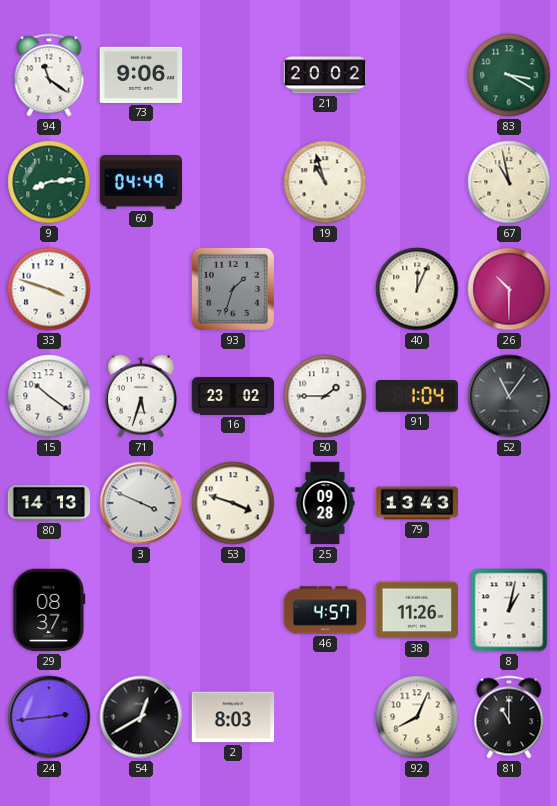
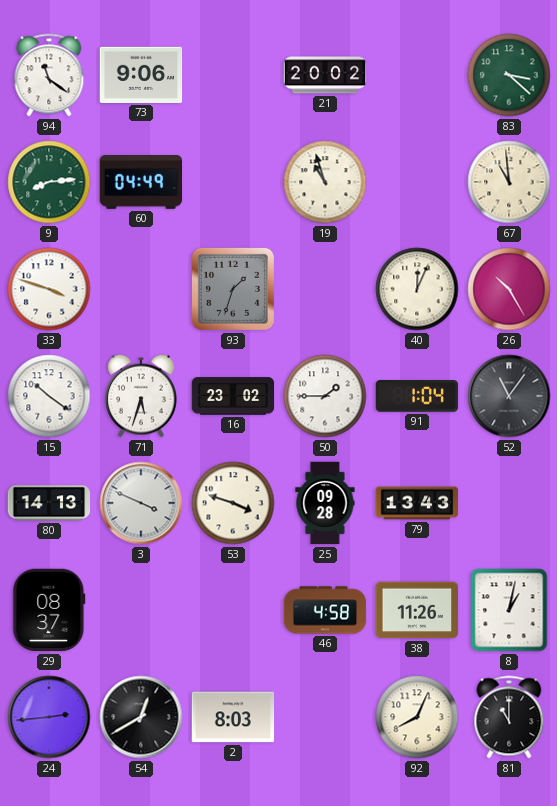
83: 3:20 -> 3:22
67: 10:58 -> 10:59
26: 10:30 -> 10:25
46: 4:57 -> 4:58
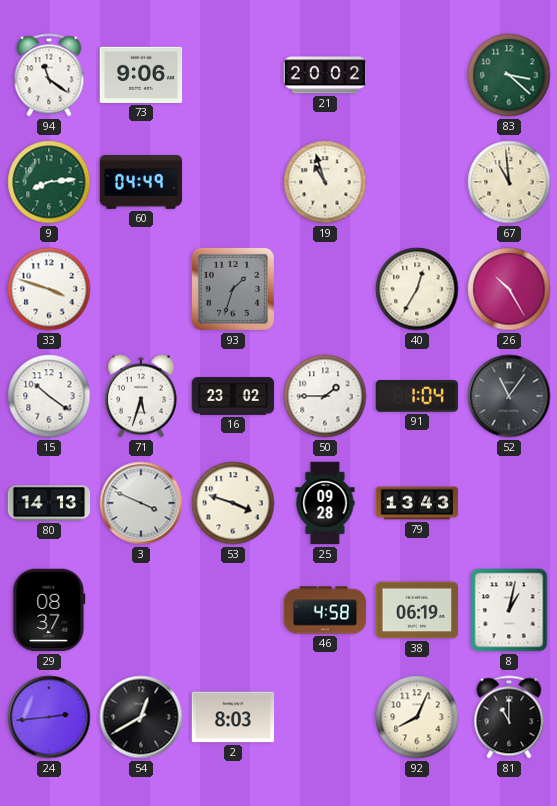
40: 12:04 -> 12:35
38: 11:26 -> 06:19
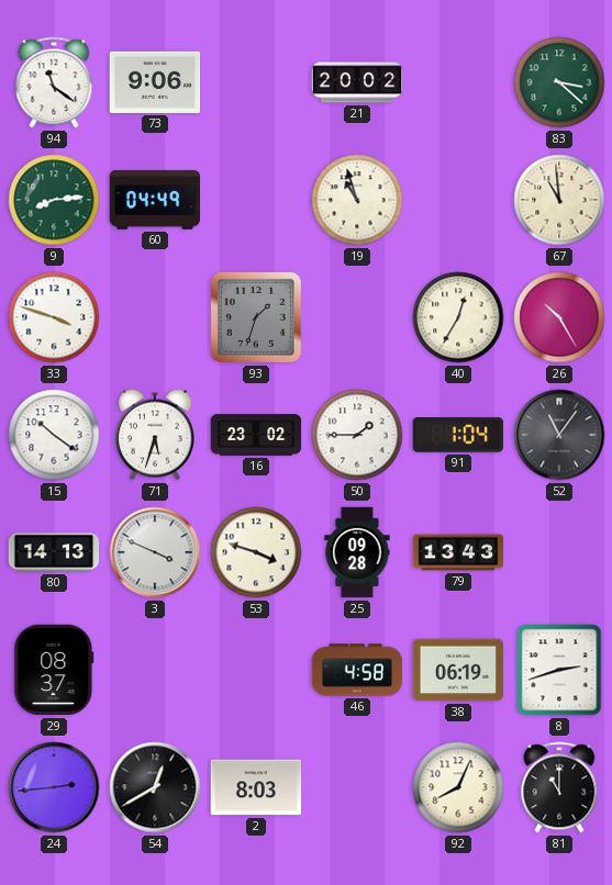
8: 1:02 -> 2:42
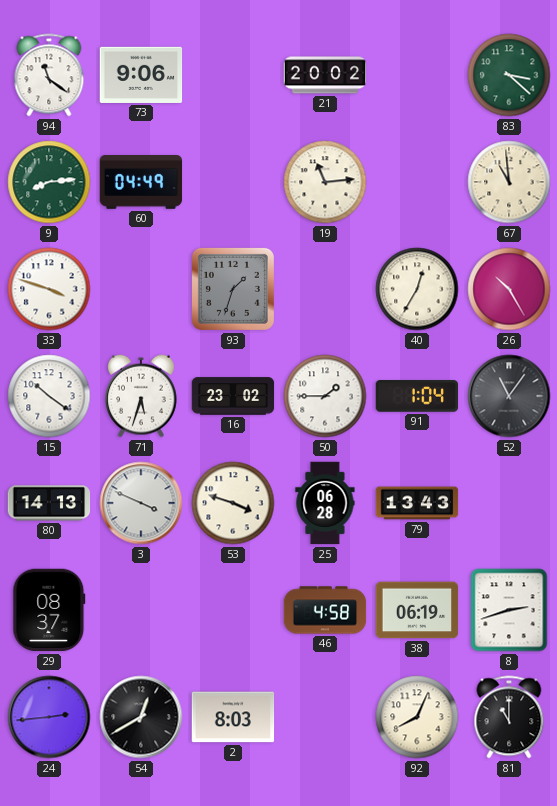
19: 10:57 -> 11:14
25: 09:28 -> 06:28
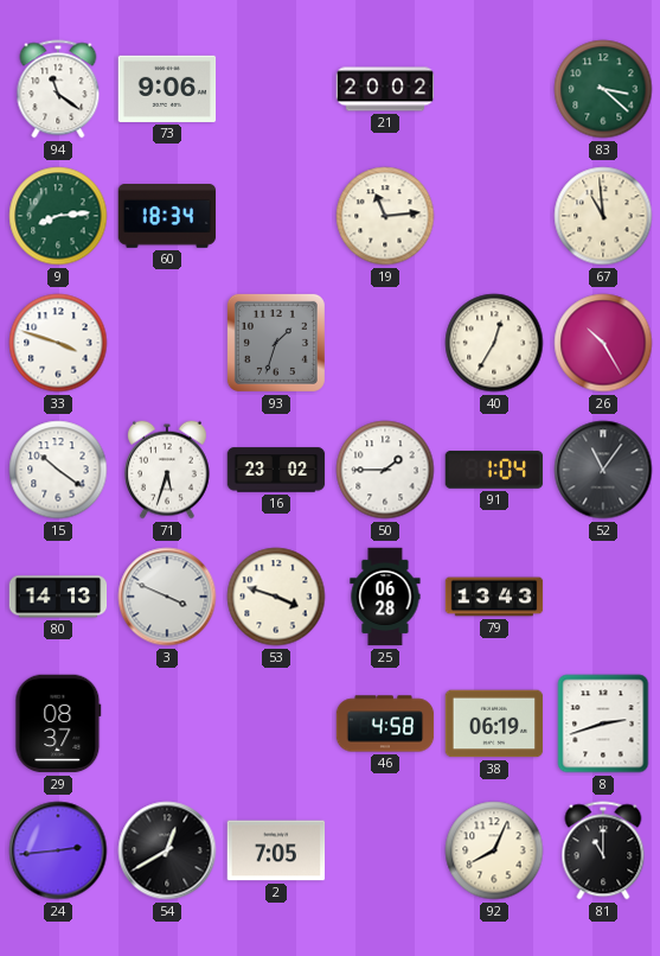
60: 04:49 -> 18:34
2: 8:03 -> 7:05
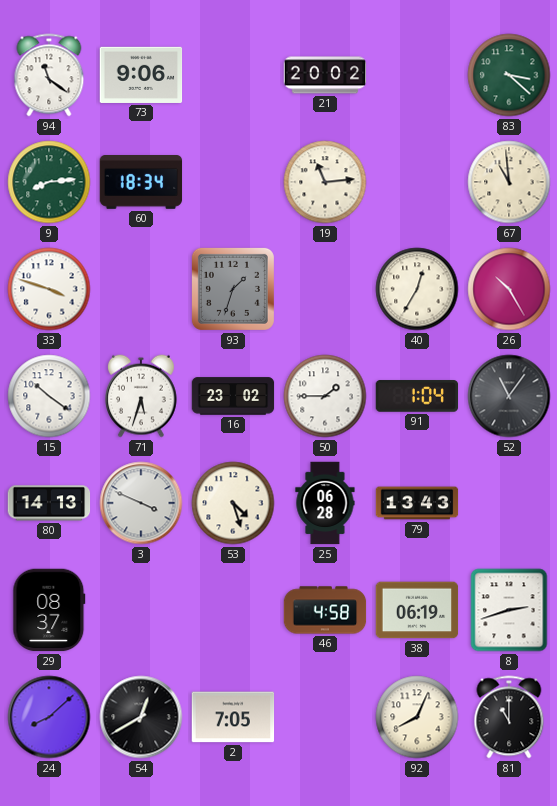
53: 3:48 -> 4:27
24: 2:44 -> 8:08
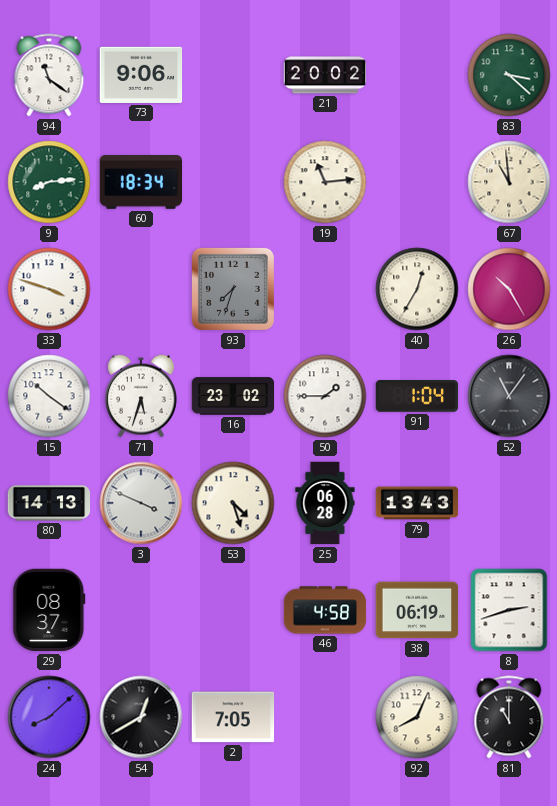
93: 1:33 -> 7:33
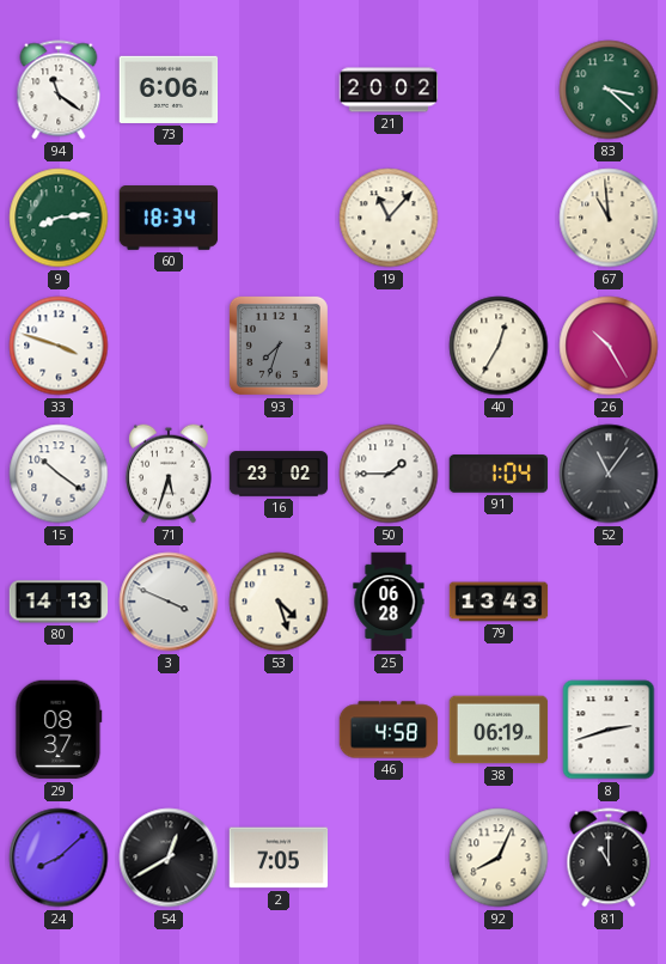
73: 9:06 -> 6:06
19: 11:14 -> 11:07
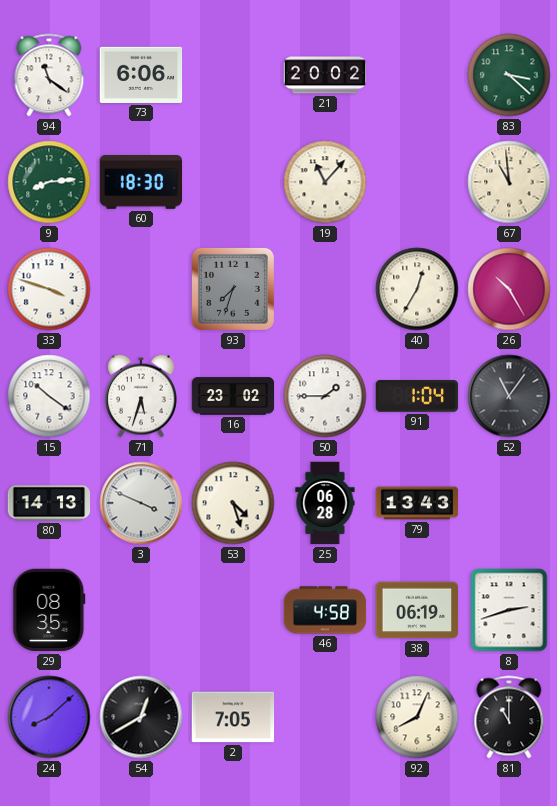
60: 18:34 -> 18:30
29: 08:37 -> 08:35
